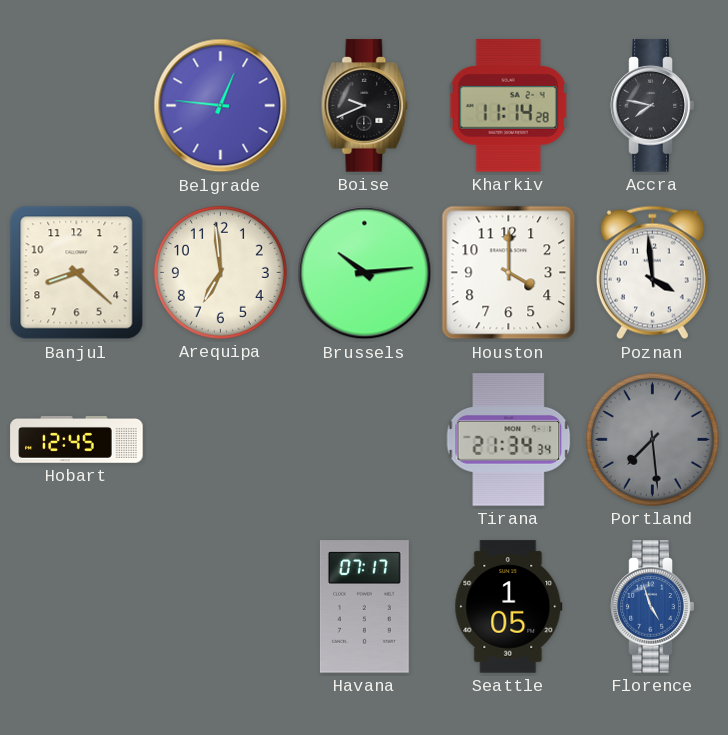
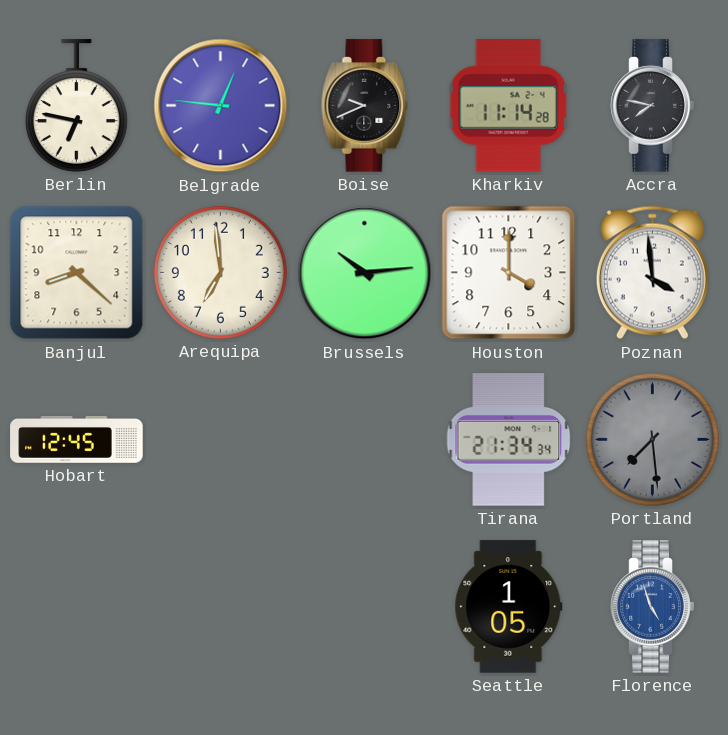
Berlin: none -> 6:47
Havana: 07:17 -> none
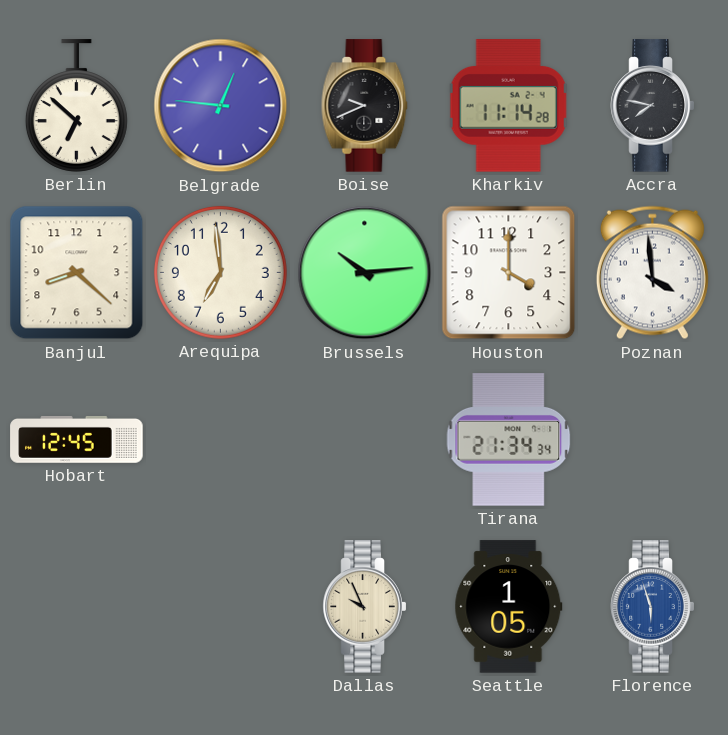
Berlin: 6:47 -> 6:52
Portland: 7:29 -> none
Dallas: none -> 9:56
Florence: 4:57 -> 5:57
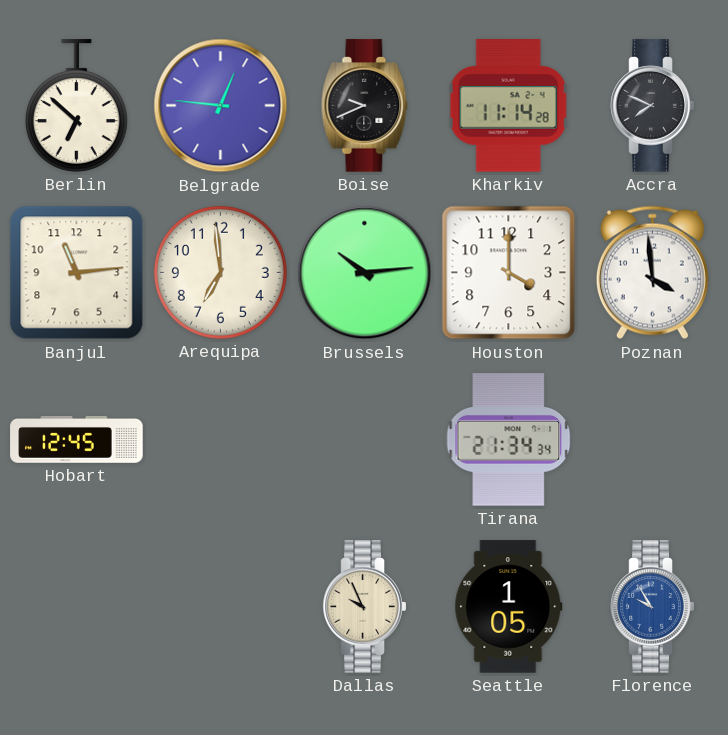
Accra: 7:47 -> 7:49
Banjul: 8:22 -> 11:14
Florence: 5:57 -> 9:55
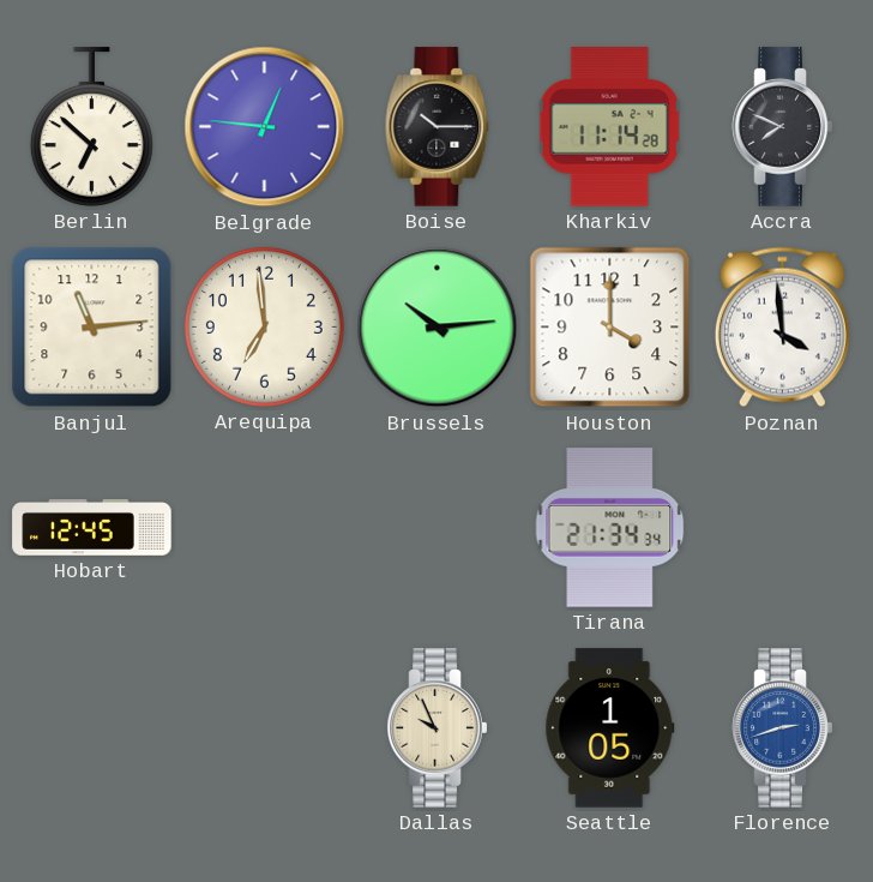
Boise: 9:41 -> 10:15
Florence: 9:55 -> 2:42
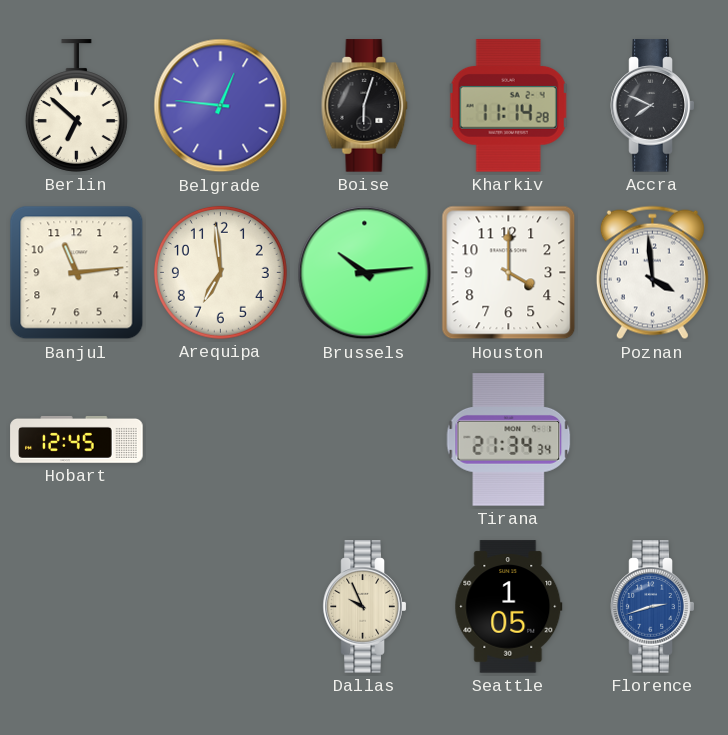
Boise: 10:15 -> 6:03
